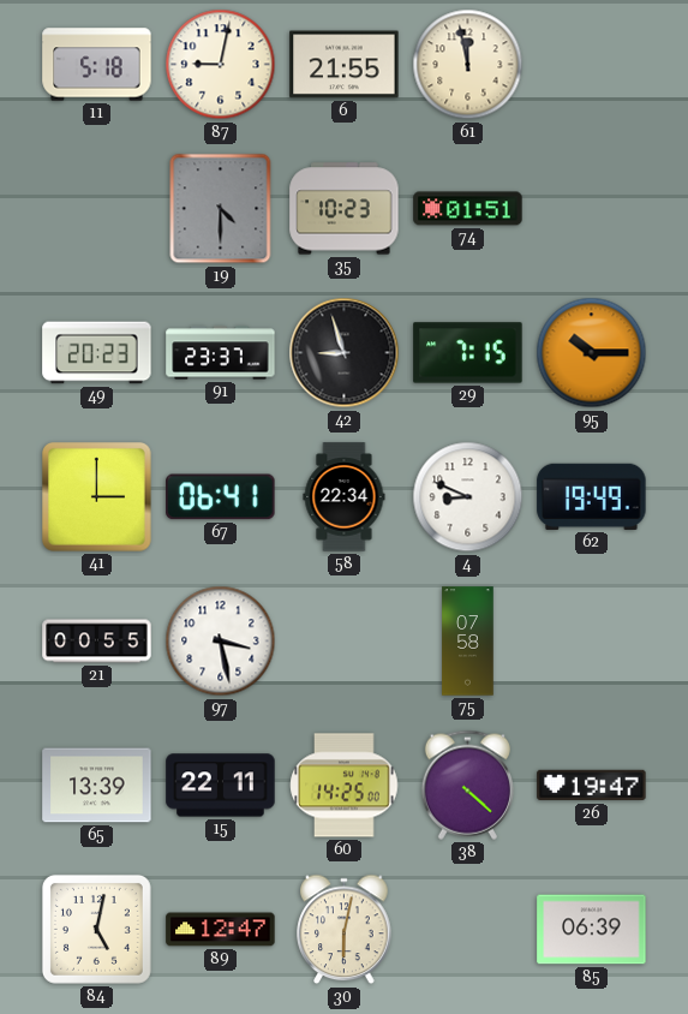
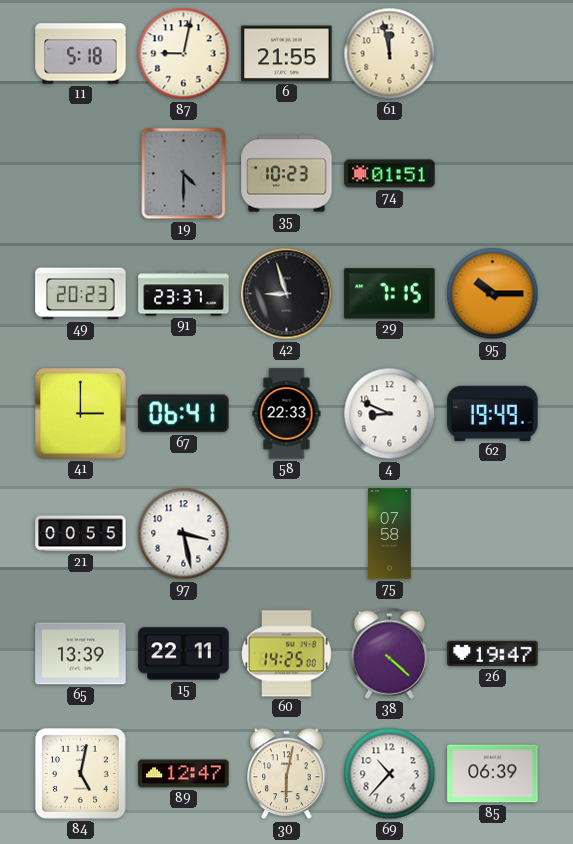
58: 22:34 -> 22:33
69: none -> 10:37
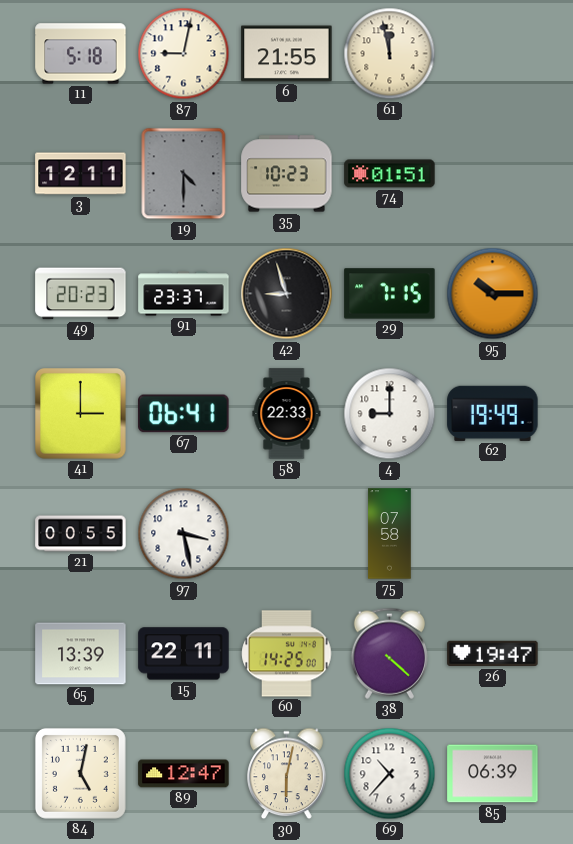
3: none -> 12:11
4: 8:49 -> 9:00
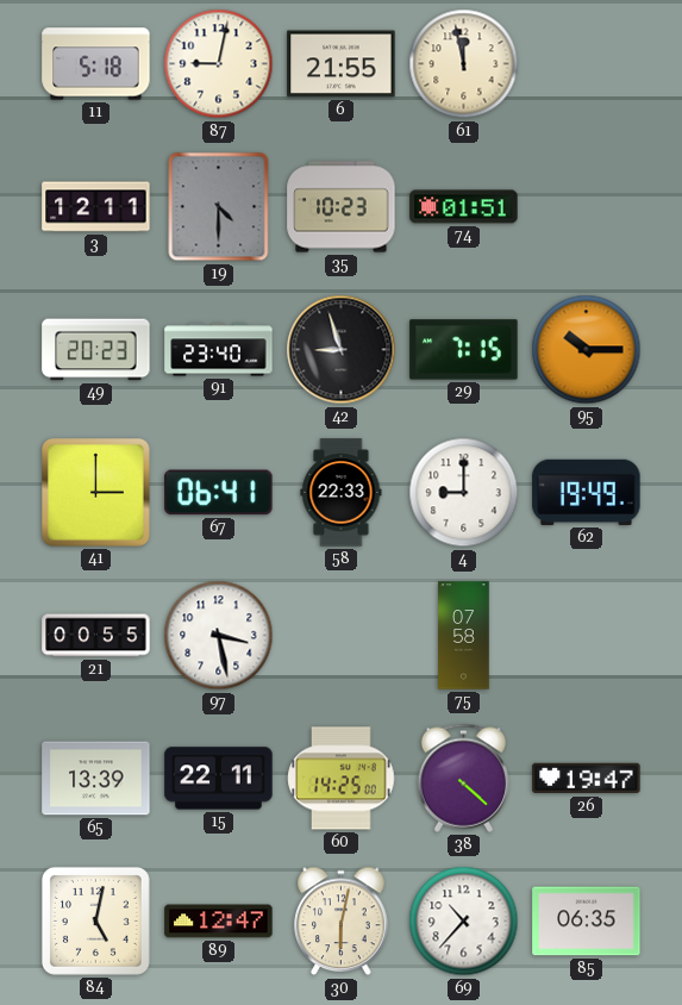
91: 23:37 -> 23:40
85: 06:39 -> 06:35
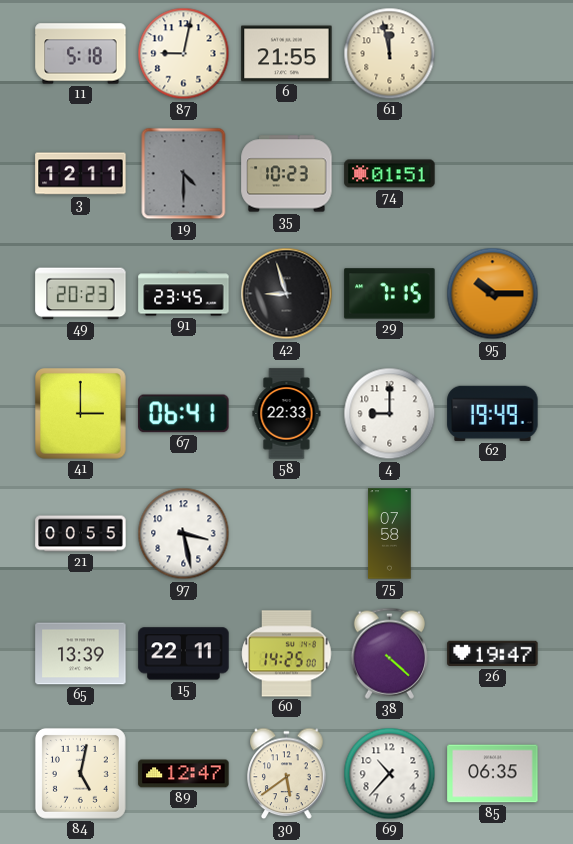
91: 23:40 -> 23:45
30: 6:02 -> 5:39
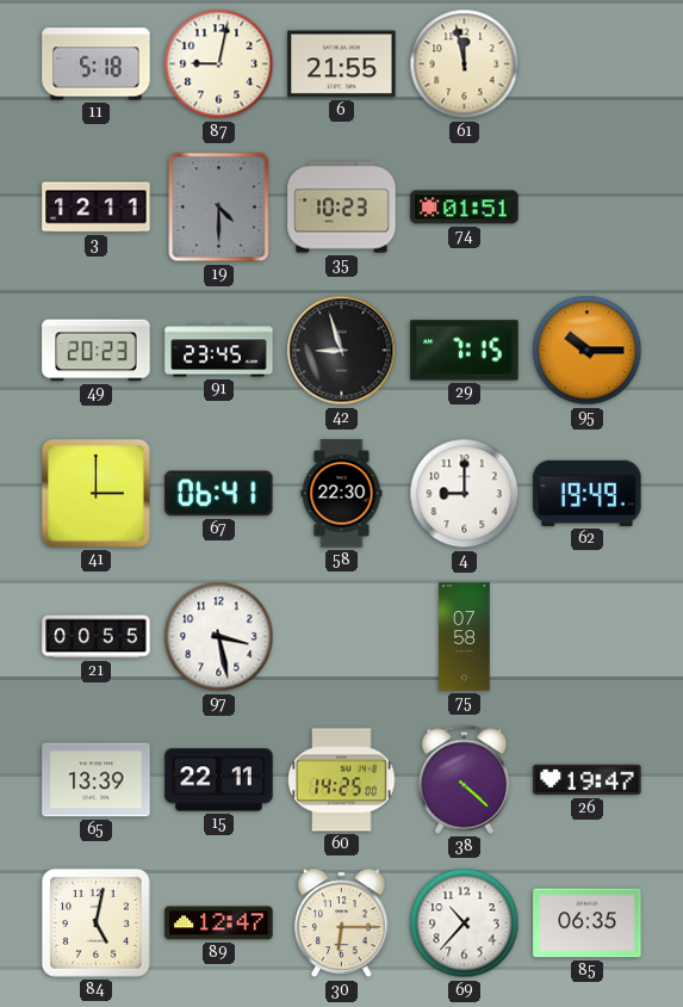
58: 22:33 -> 22:30
30: 5:39 -> 6:15
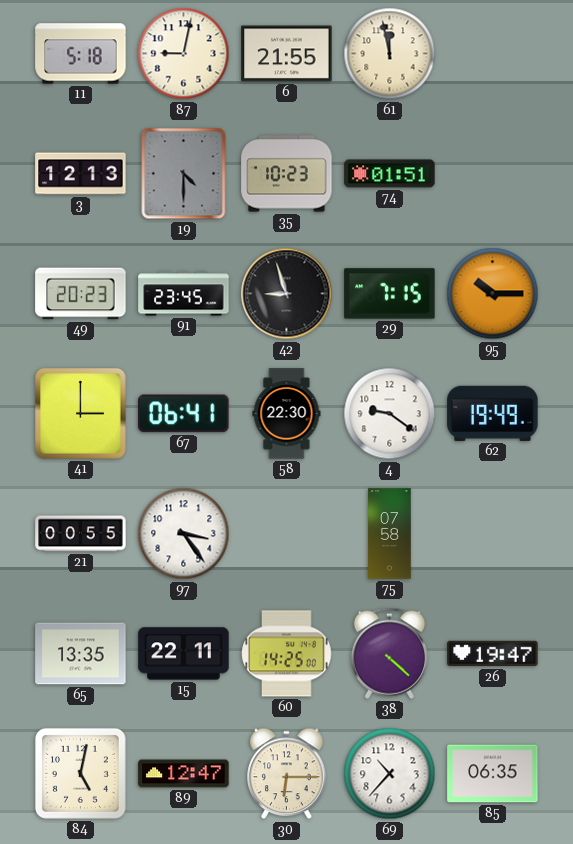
3: 12:11 -> 12:13
4: 9:00 -> 9:21
97: 3:28 -> 3:24
65: 13:39 -> 13:35
